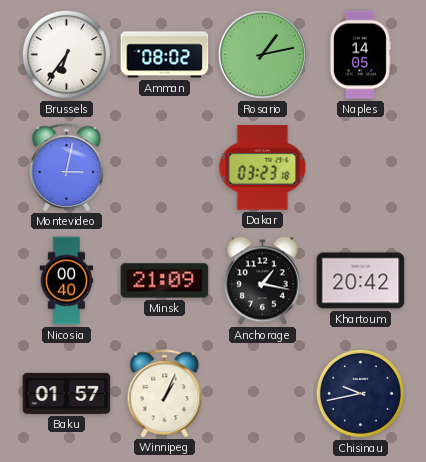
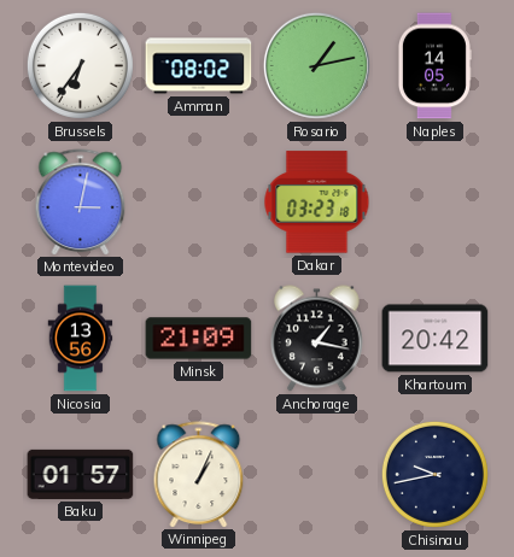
Nicosia: 00:40 -> 13:56
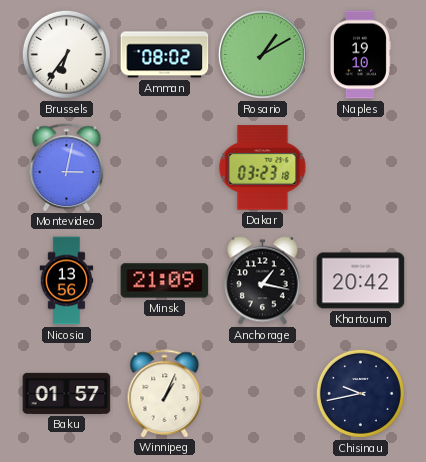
Rosario: 1:13 -> 1:10
Naples: 14:05 -> 19:10
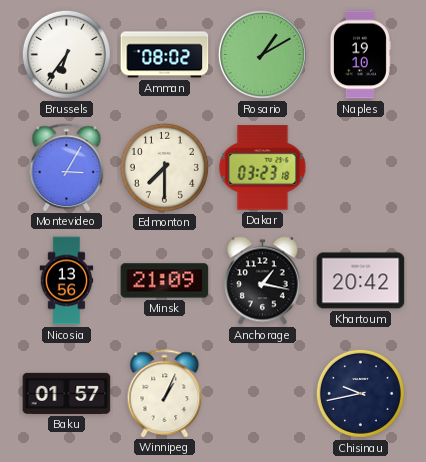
Montevideo: 3:02 -> 3:05
Edmonton: none -> 7:30
